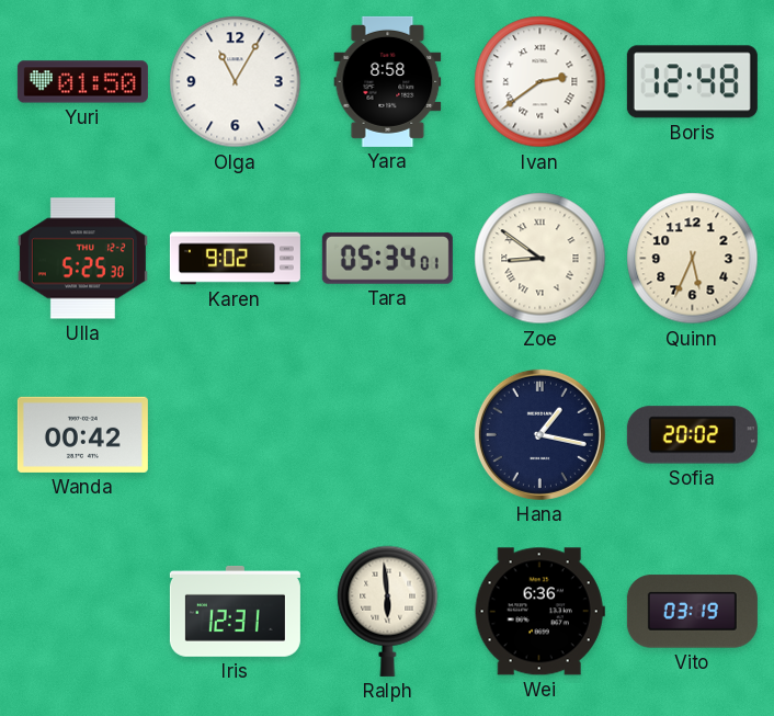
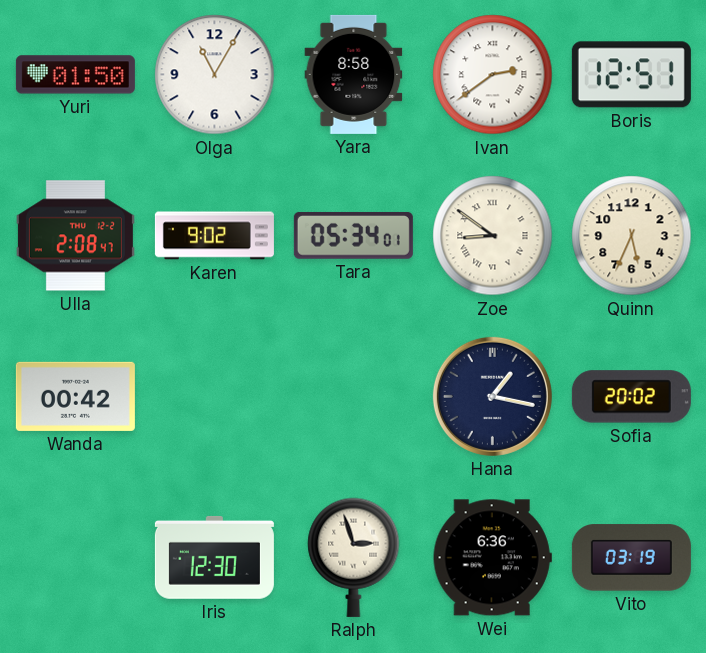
Boris: 12:48 -> 12:51
Ulla: 5:25 -> 2:08
Iris: 12:31 -> 12:30
Ralph: 5:59 -> 2:57
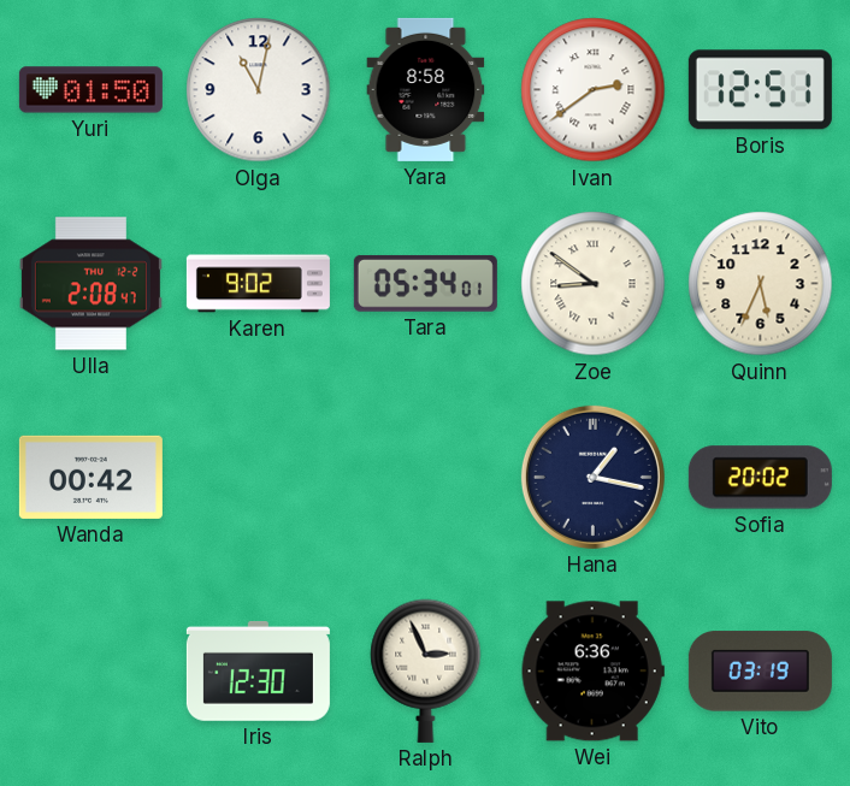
Olga: 11:05 -> 11:02
Ralph: 2:57 -> 2:56
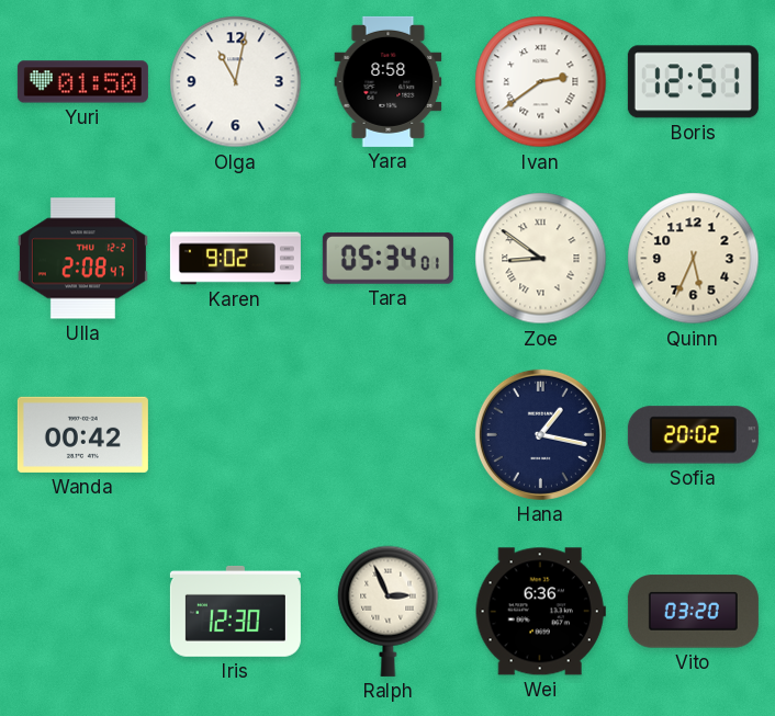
Vito: 03:19 -> 03:20
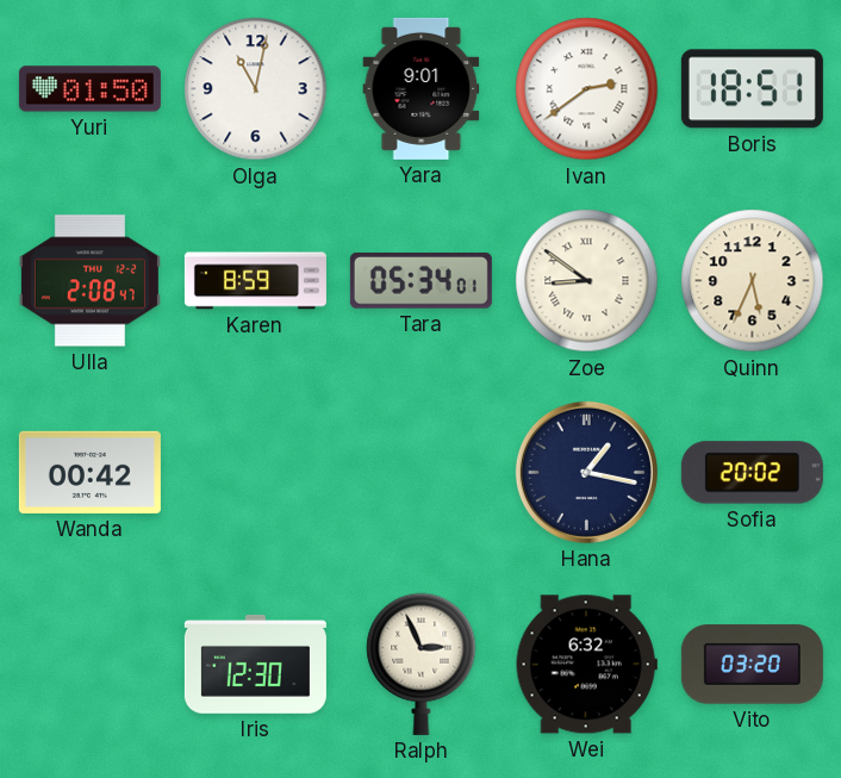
Yara: 8:58 -> 9:01
Boris: 12:51 -> 18:51
Karen: 9:02 -> 8:59
Wei: 6:36 -> 6:32
